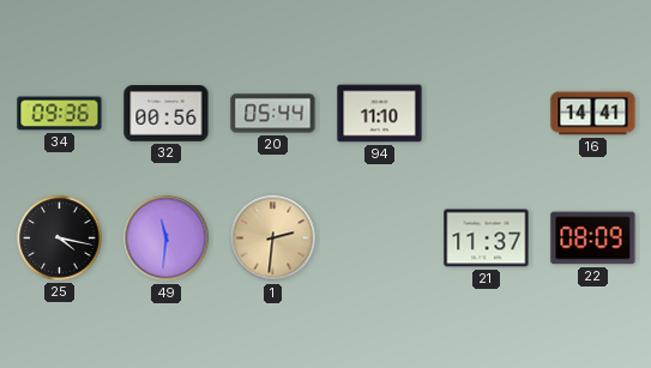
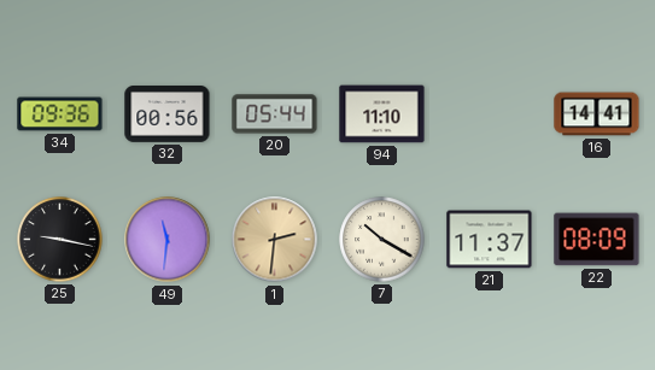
25: 4:17 -> 9:17
7: none -> 10:20
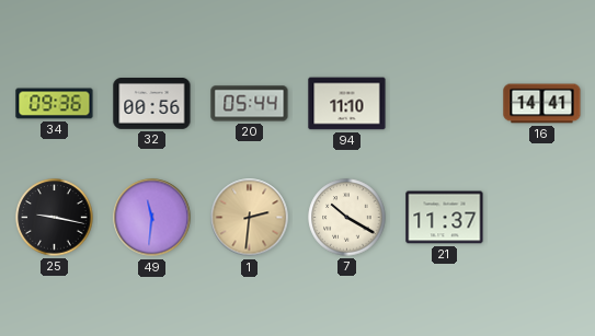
22: 08:09 -> none
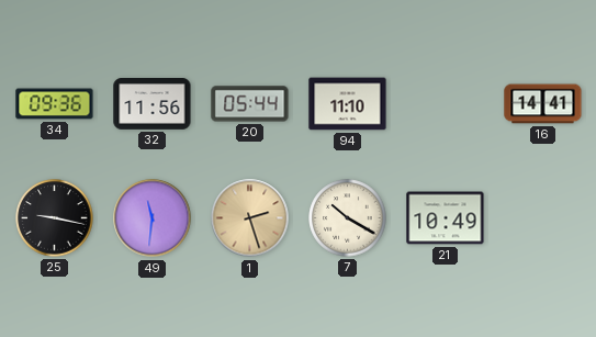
32: 00:56 -> 11:56
1: 2:31 -> 2:27
21: 11:37 -> 10:49
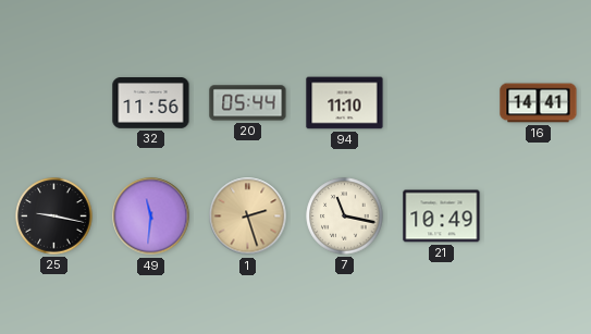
34: 09:36 -> none
7: 10:20 -> 11:17
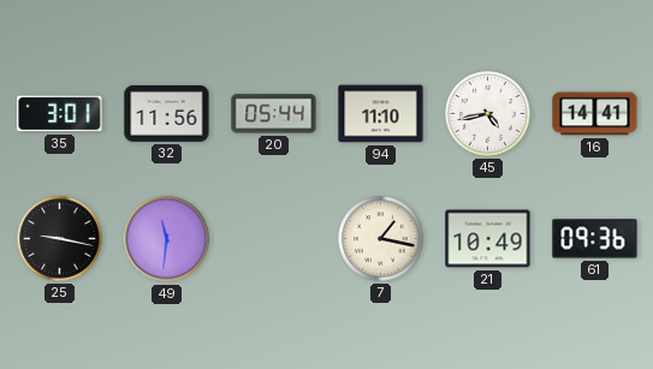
35: none -> 3:01
45: none -> 4:43
1: 2:27 -> none
7: 11:17 -> 1:17
61: none -> 09:36
